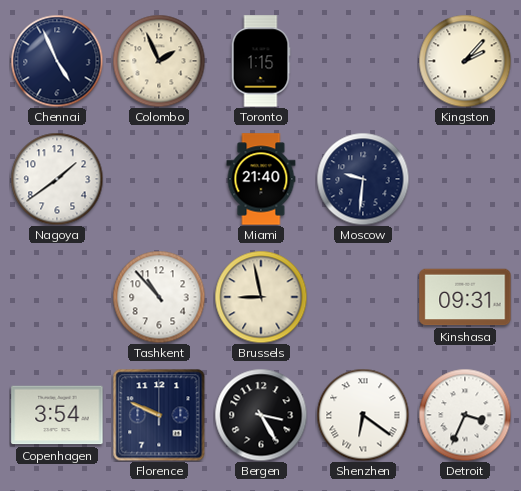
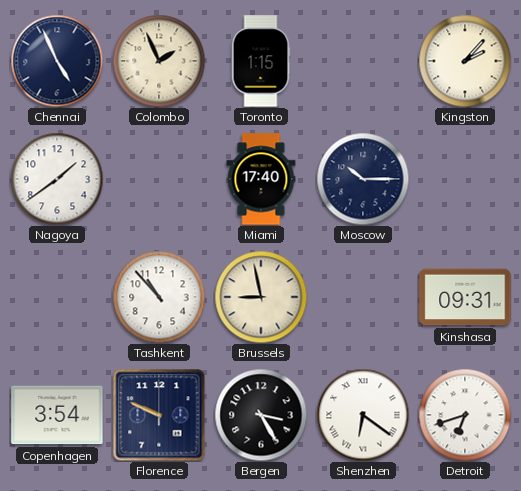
Miami: 21:40 -> 17:40
Moscow: 9:31 -> 10:15
Detroit: 3:34 -> 6:42
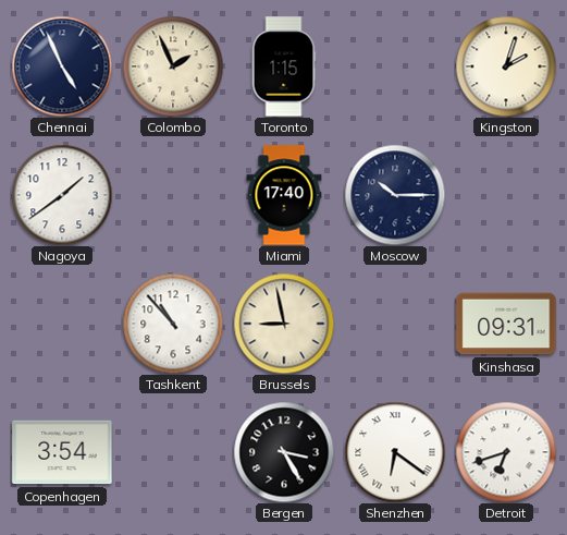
Kingston: 2:07 -> 2:03
Florence: 9:49 -> none
